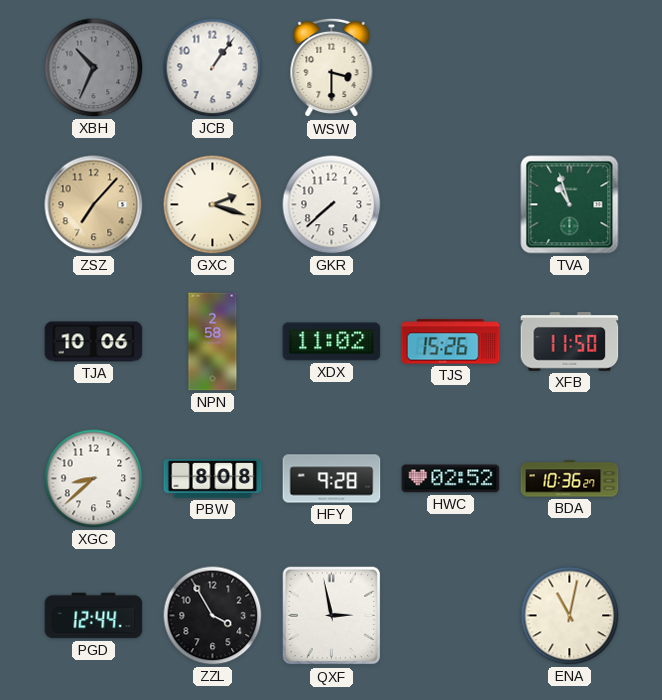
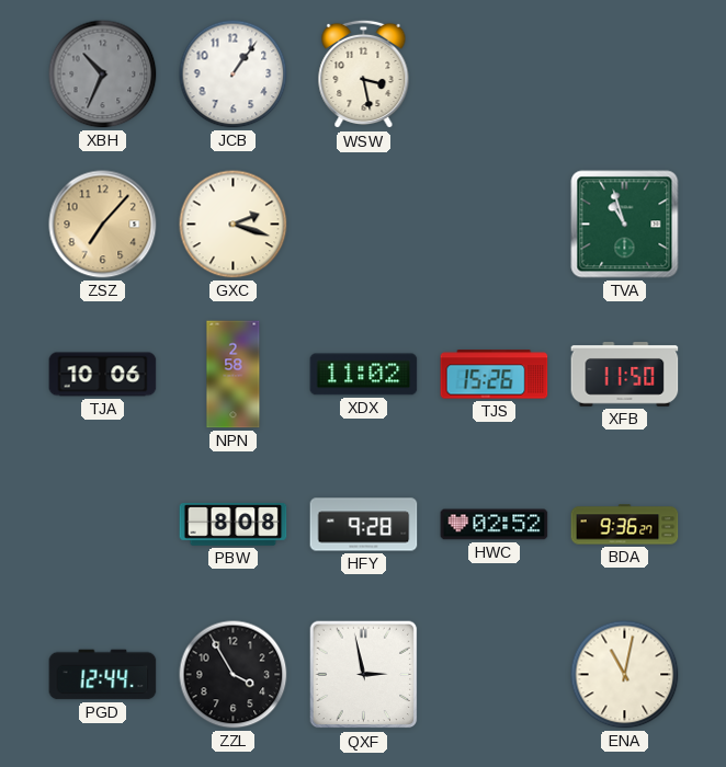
WSW: 3:30 -> 3:28
GKR: 7:38 -> none
XGC: 8:38 -> none
BDA: 10:36 -> 9:36
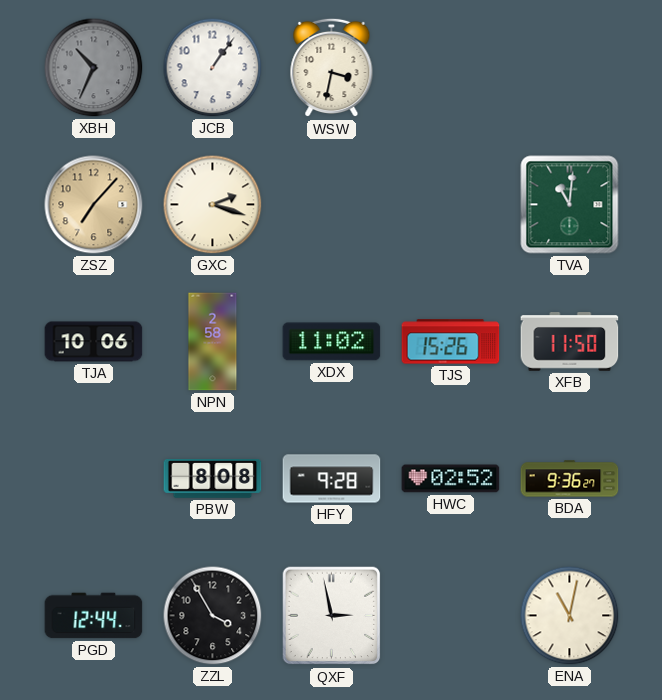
WSW: 3:28 -> 3:32
TVA: 10:57 -> 11:01
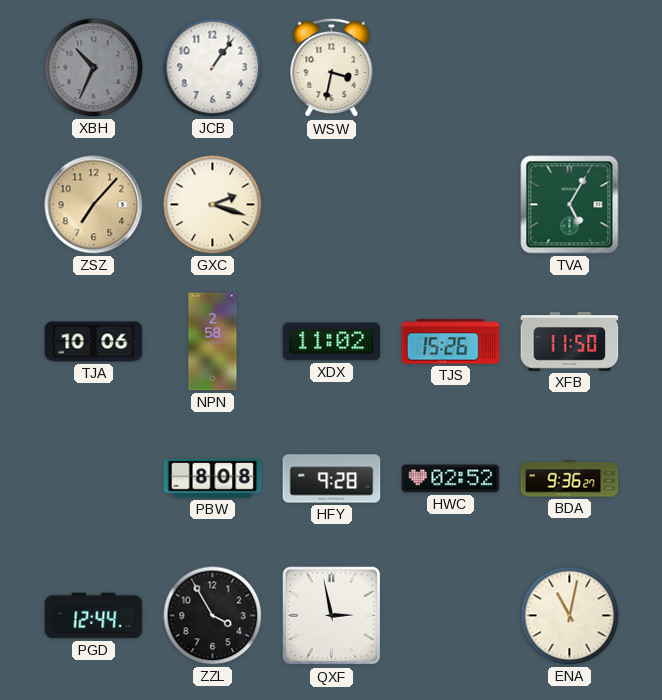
TVA: 11:01 -> 5:05
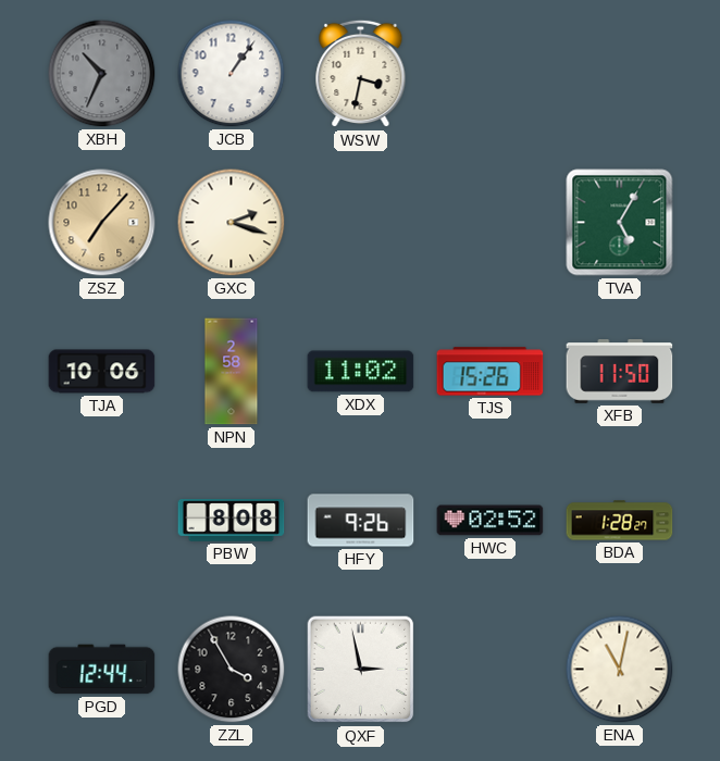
HFY: 9:28 -> 9:26
BDA: 9:36 -> 1:28
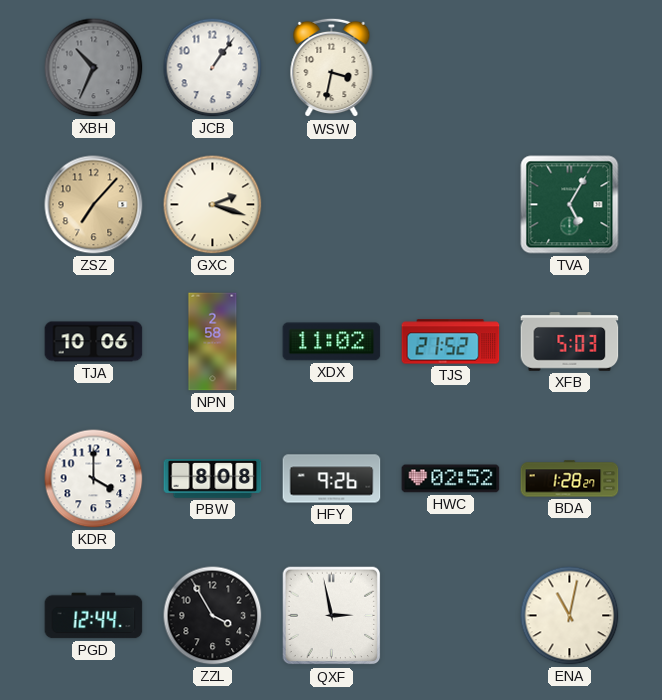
TJS: 15:26 -> 21:52
XFB: 11:50 -> 5:03
KDR: none -> 4:00
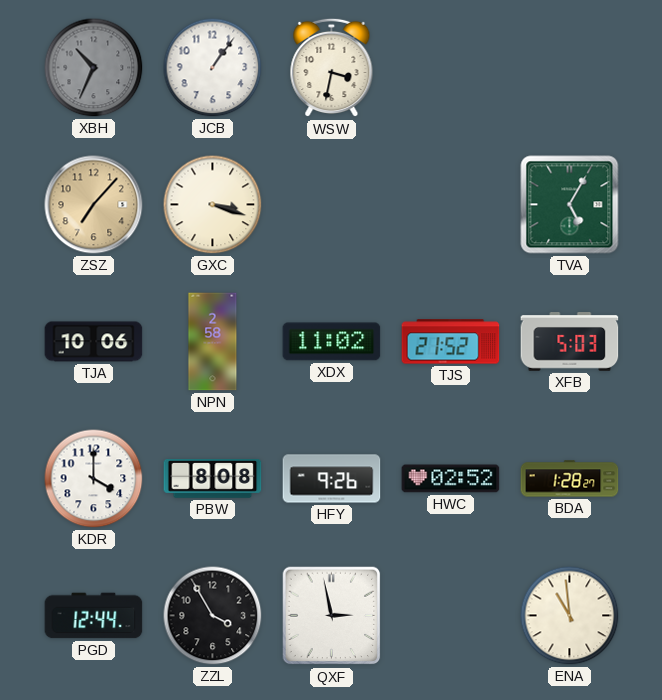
GXC: 2:18 -> 3:18
ENA: 11:02 -> 10:59
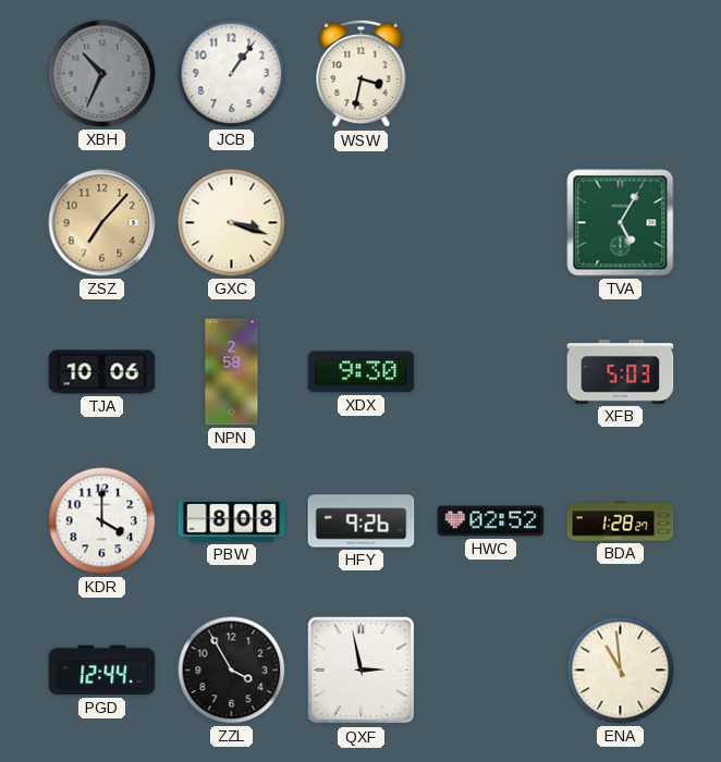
XDX: 11:02 -> 9:30
TJS: 21:52 -> none
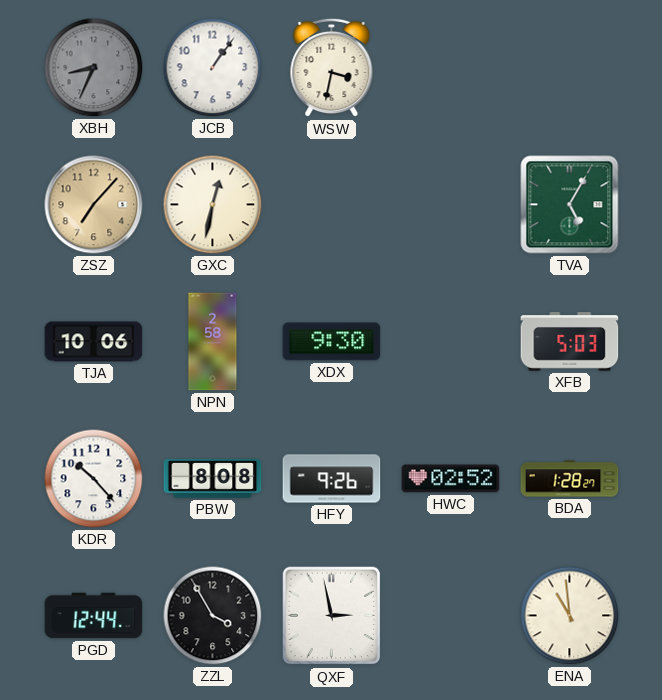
XBH: 10:34 -> 8:34
GXC: 3:18 -> 12:32
KDR: 4:00 -> 10:23
